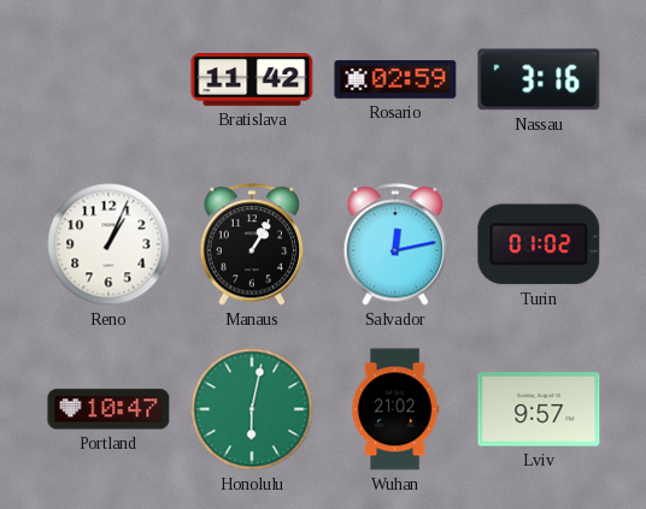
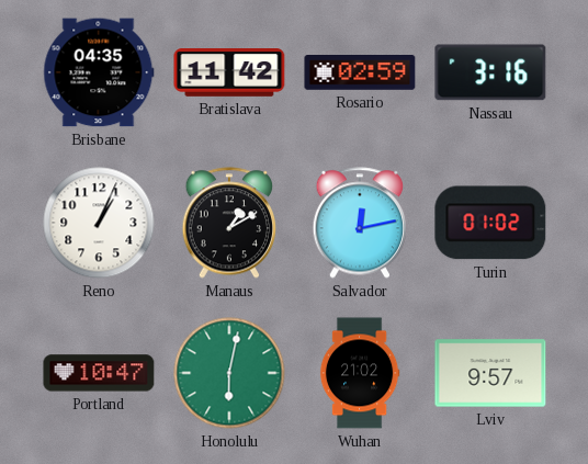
Brisbane: none -> 04:35
Manaus: 1:05 -> 1:10
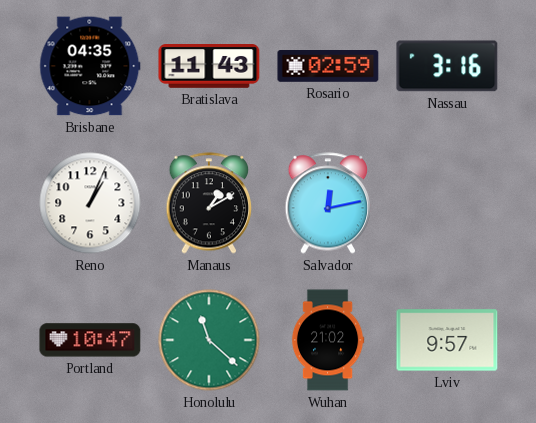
Bratislava: 11:42 -> 11:43
Turin: 01:02 -> none
Honolulu: 6:02 -> 11:22
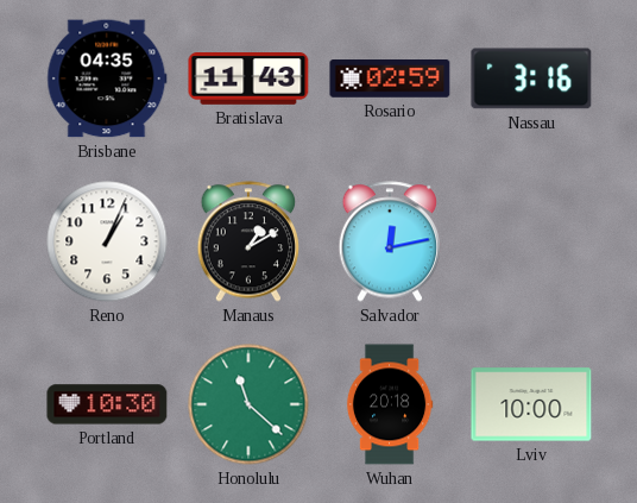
Portland: 10:47 -> 10:30
Wuhan: 21:02 -> 20:18
Lviv: 9:57 -> 10:00
